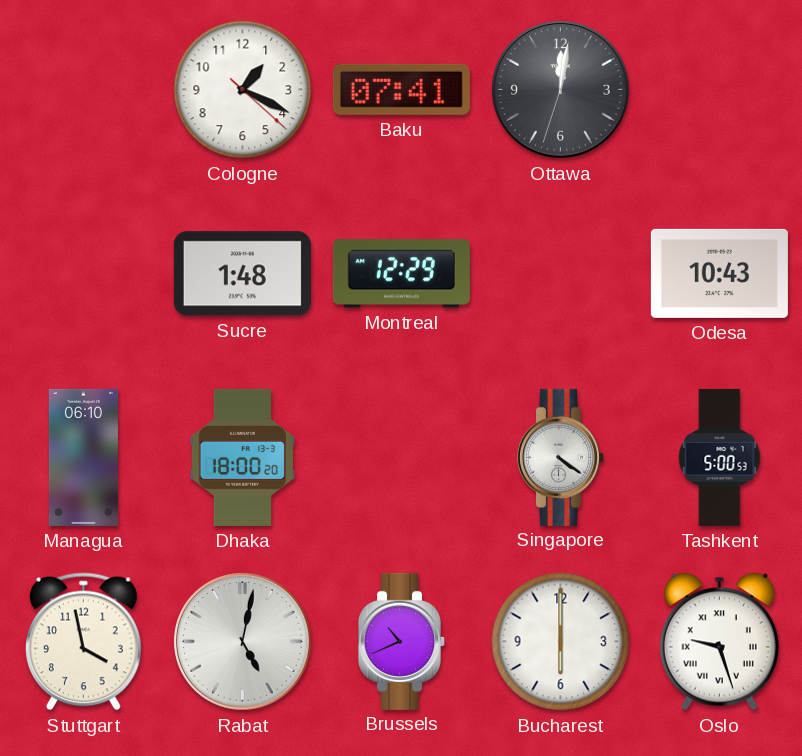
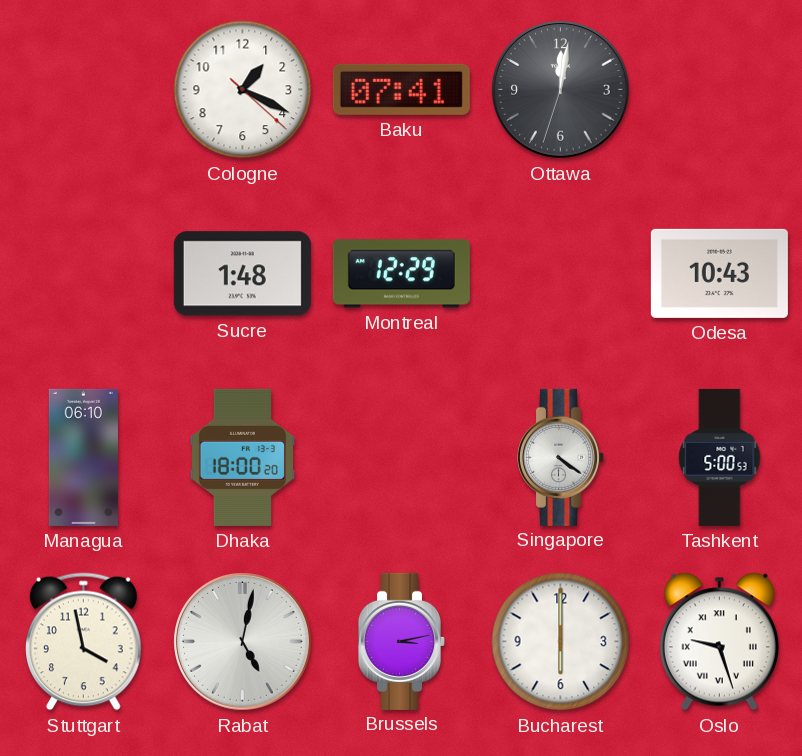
Brussels: 10:41 -> 3:13
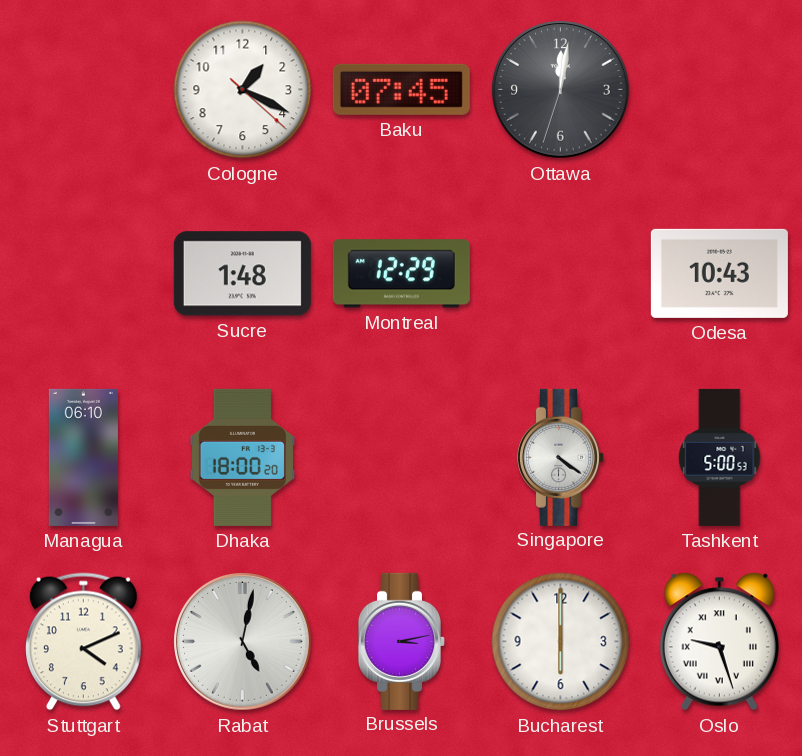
Baku: 07:41 -> 07:45
Stuttgart: 3:58 -> 4:11
